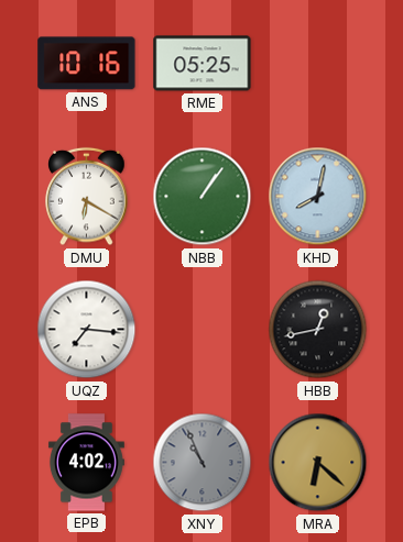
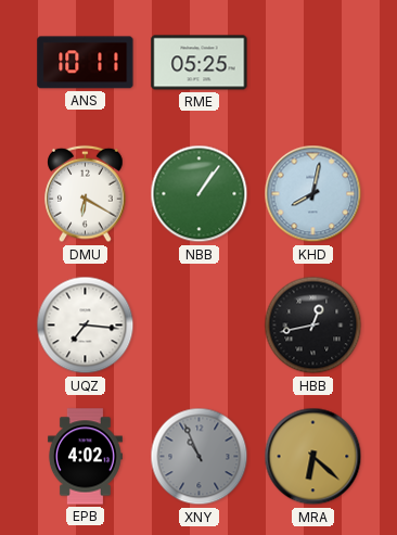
ANS: 10:16 -> 10:11
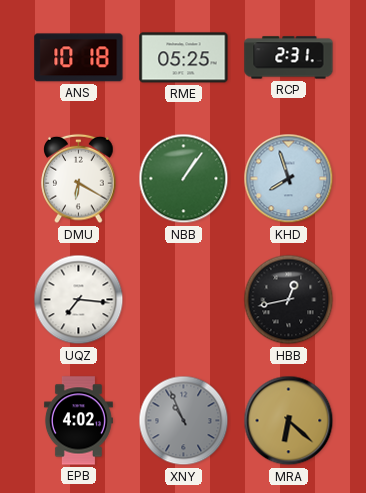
ANS: 10:11 -> 10:18
RCP: none -> 2:31
KHD: 8:02 -> 7:57
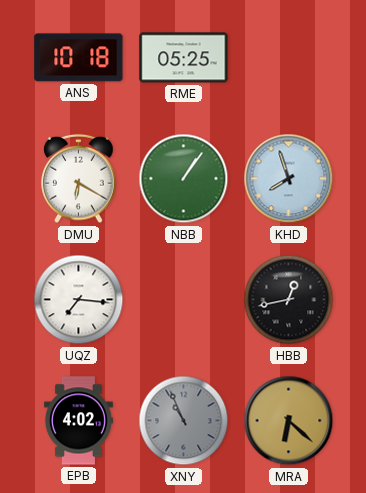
RCP: 2:31 -> none
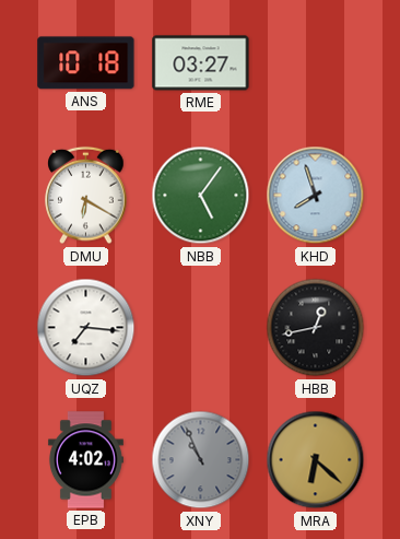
RME: 05:25 -> 03:27
NBB: 1:06 -> 5:06
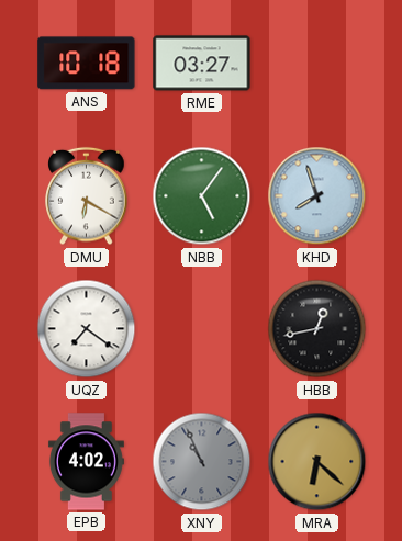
UQZ: 7:16 -> 7:21
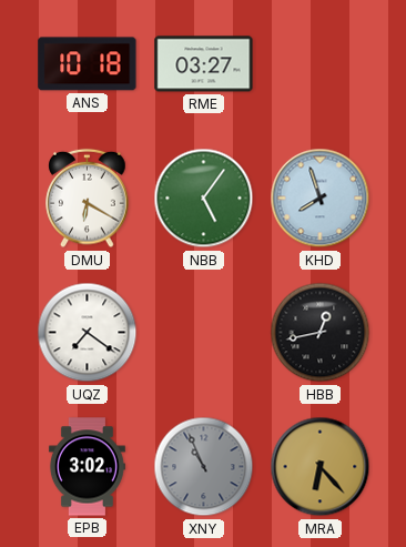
EPB: 4:02 -> 3:02
MRA: 6:22 -> 6:23
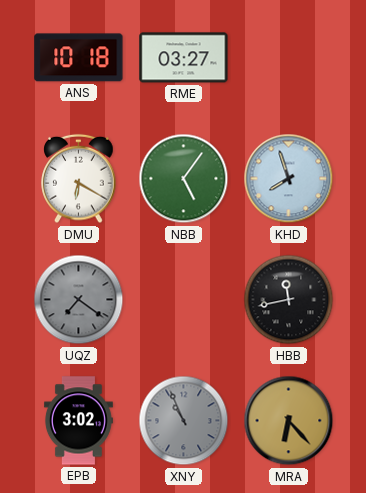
UQZ dial: white -> grey
HBB: 12:43 -> 11:43
